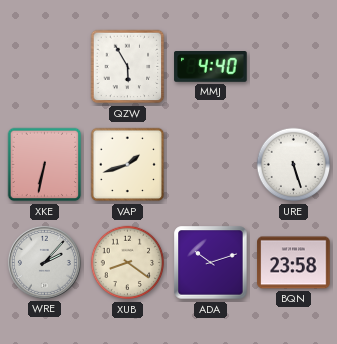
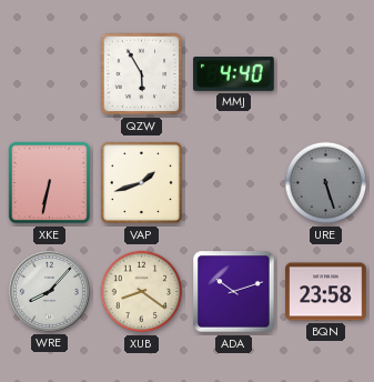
URE dial: white -> grey
WRE: 2:07 -> 8:07
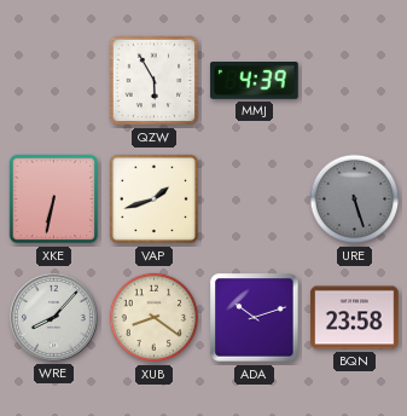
MMJ: 4:40 -> 4:39
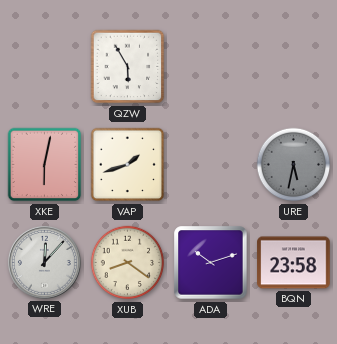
MMJ: 4:39 -> none
XKE: 6:32 -> 6:02
URE: 5:27 -> 5:32
WRE: 8:07 -> 12:07
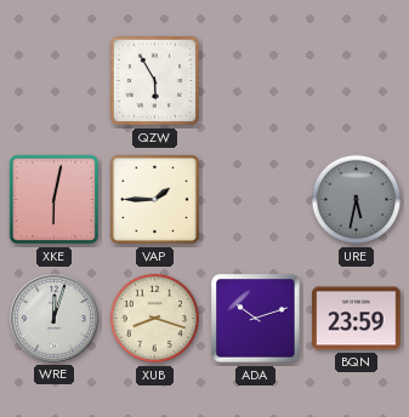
VAP: 1:42 -> 1:45
WRE: 12:07 -> 12:03
XUB: 8:21 -> 8:18
BQN: 23:58 -> 23:59
